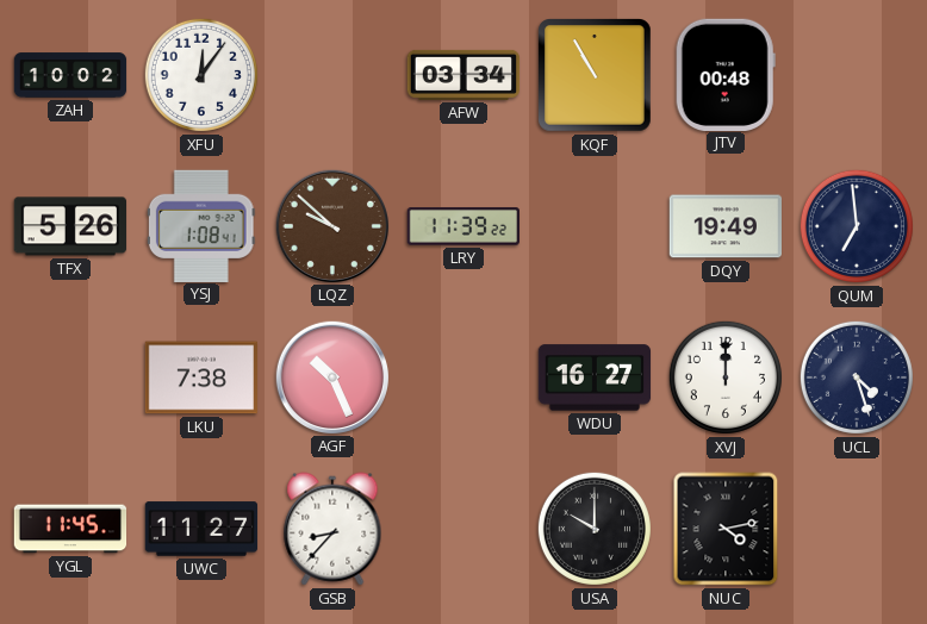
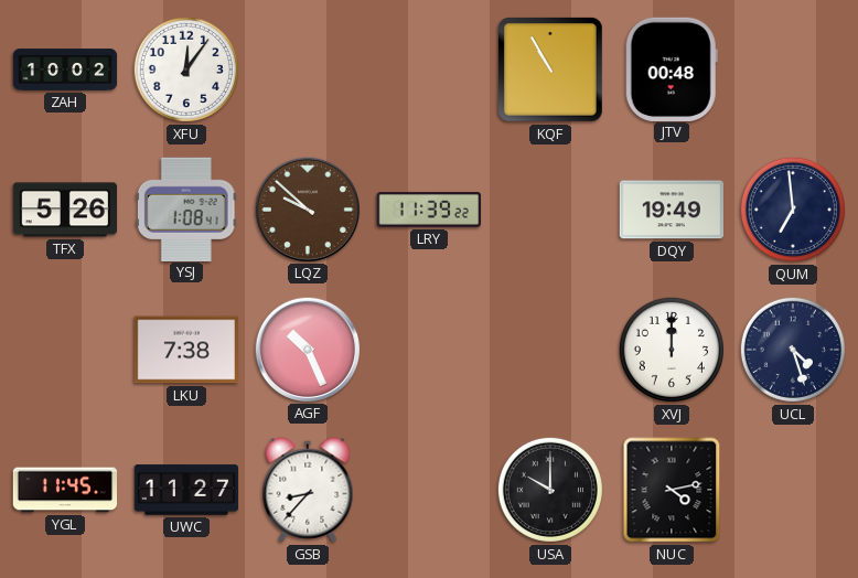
AFW: 03:34 -> none
WDU: 16:27 -> none
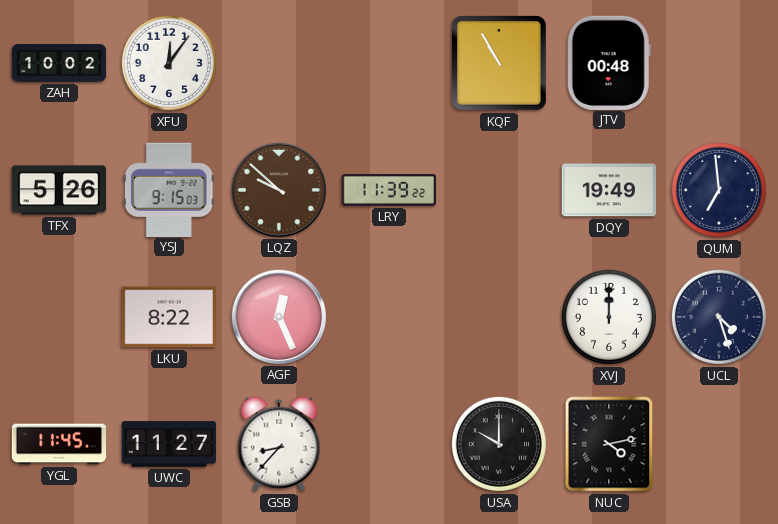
YSJ: 1:08 -> 9:15
LKU: 7:38 -> 8:22
AGF: 10:26 -> 12:26
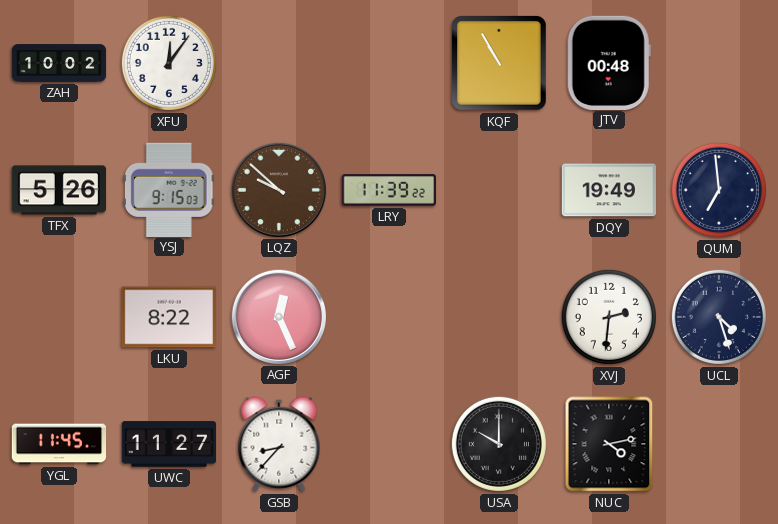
XVJ: 12:00 -> 2:31
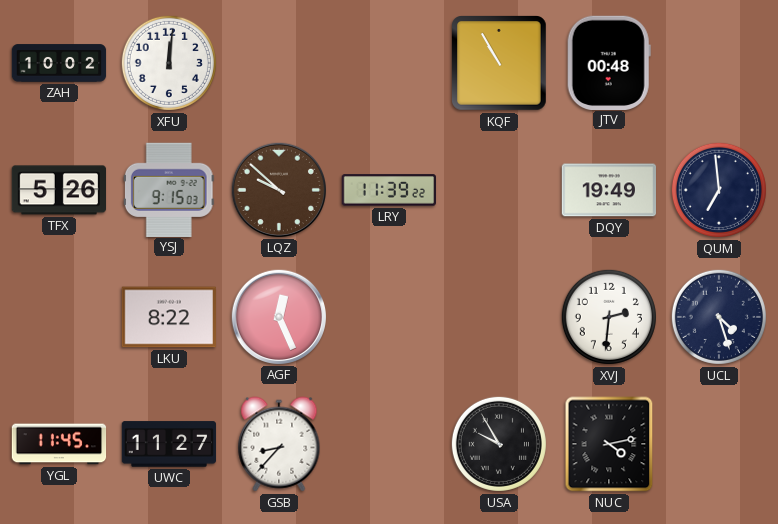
XFU: 12:06 -> 12:01
USA: 10:00 -> 9:55
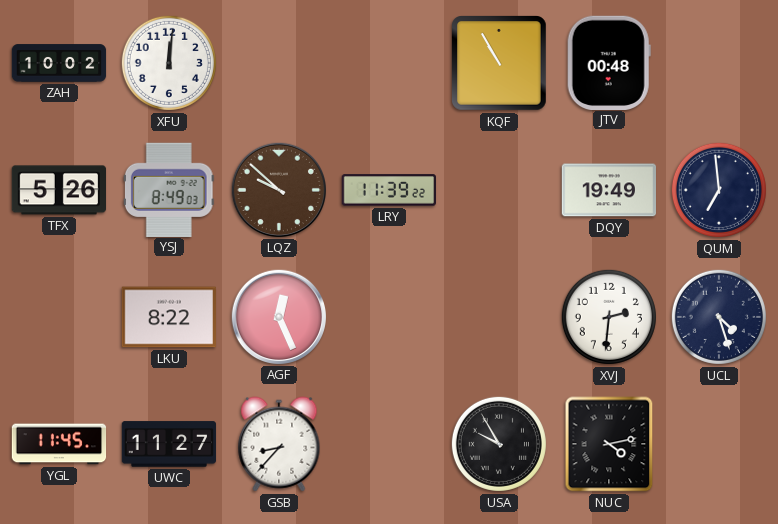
YSJ: 9:15 -> 8:49
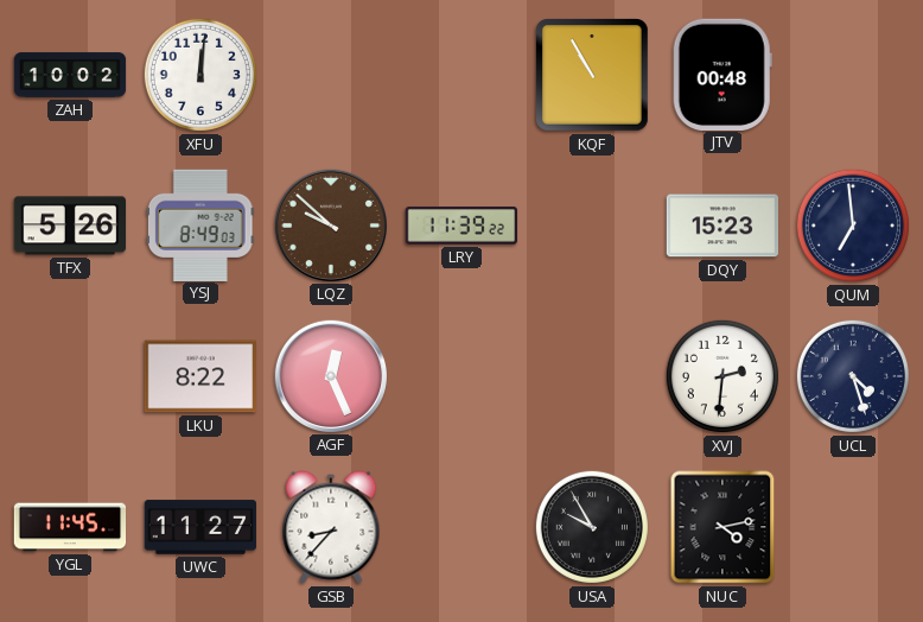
DQY: 19:49 -> 15:23
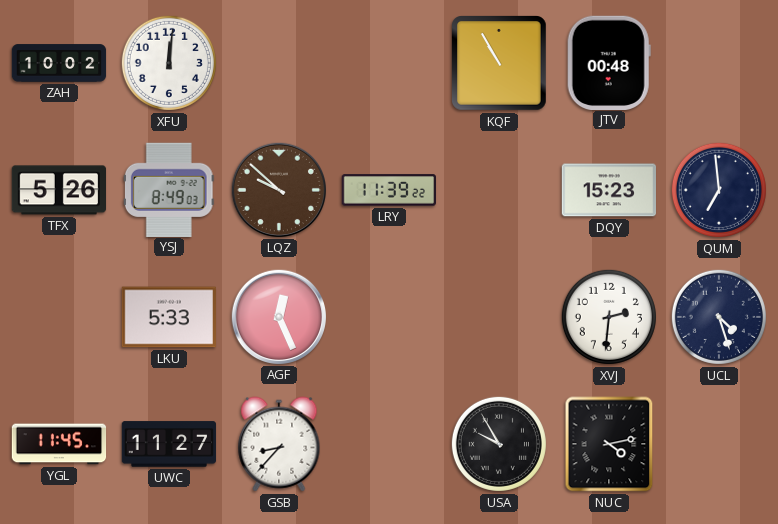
LKU: 8:22 -> 5:33
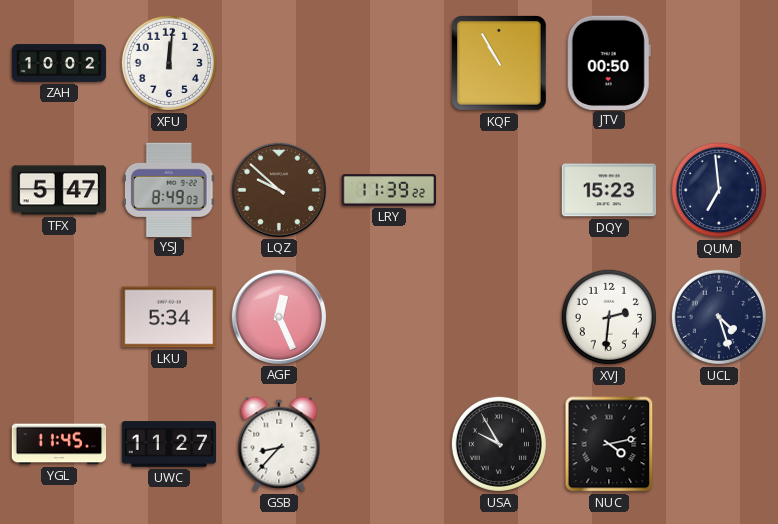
JTV: 00:48 -> 00:50
TFX: 5:26 -> 5:47
LKU: 5:33 -> 5:34
